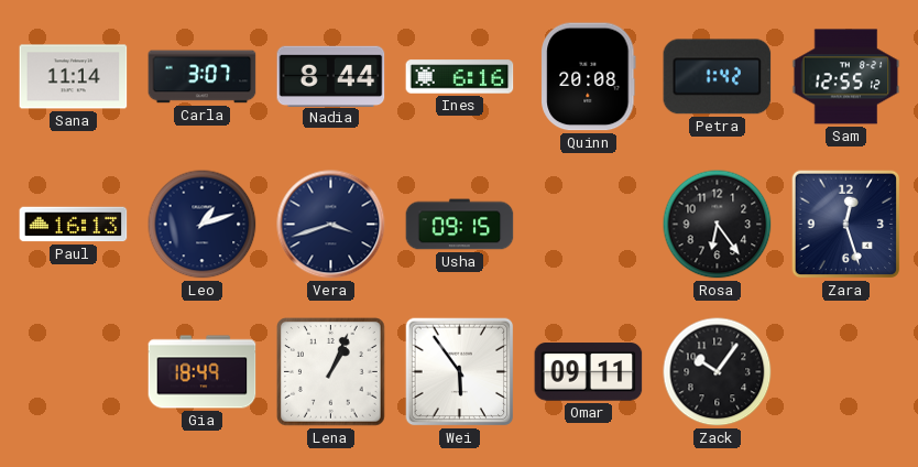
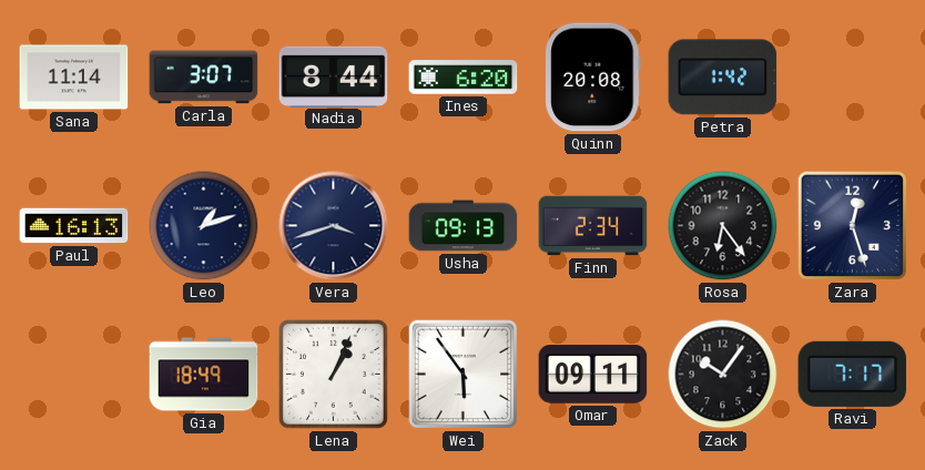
Ines: 6:16 -> 6:20
Sam: 12:55 -> none
Usha: 09:15 -> 09:13
Finn: none -> 2:34
Ravi: none -> 7:17
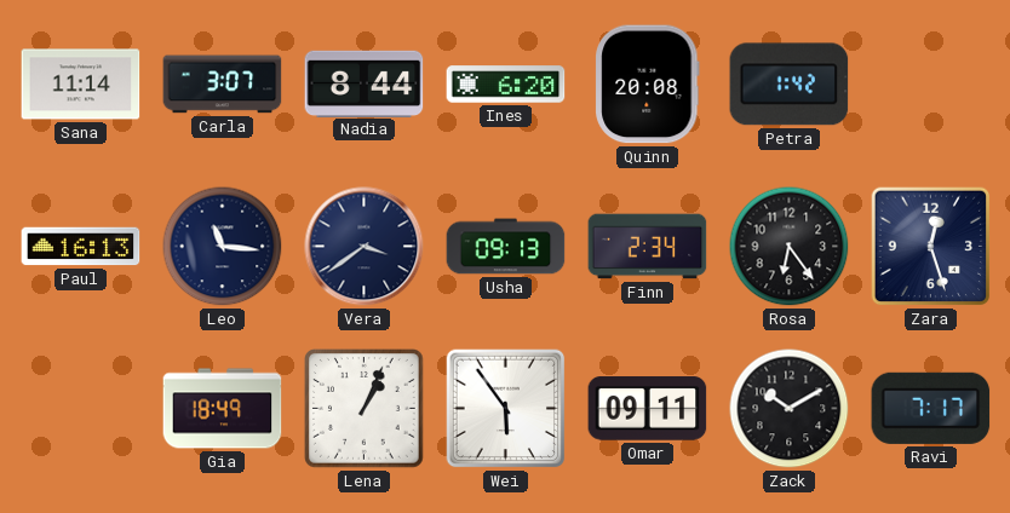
Leo: 1:12 -> 11:16
Vera: 3:42 -> 3:39
Zack: 10:06 -> 10:10
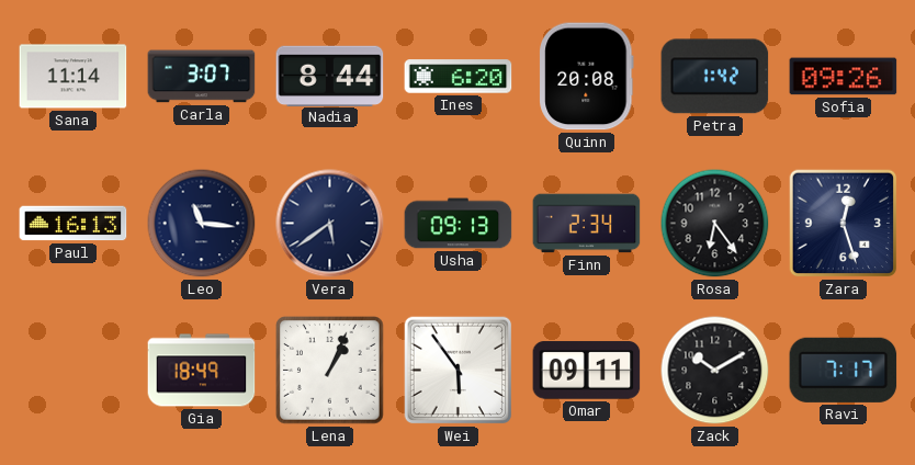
Sofia: none -> 09:26
Vera: 3:39 -> 5:39
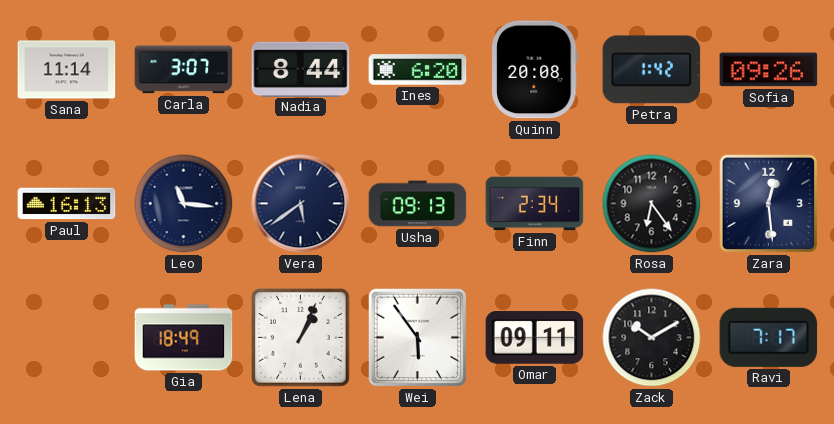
Zara: 12:27 -> 12:29
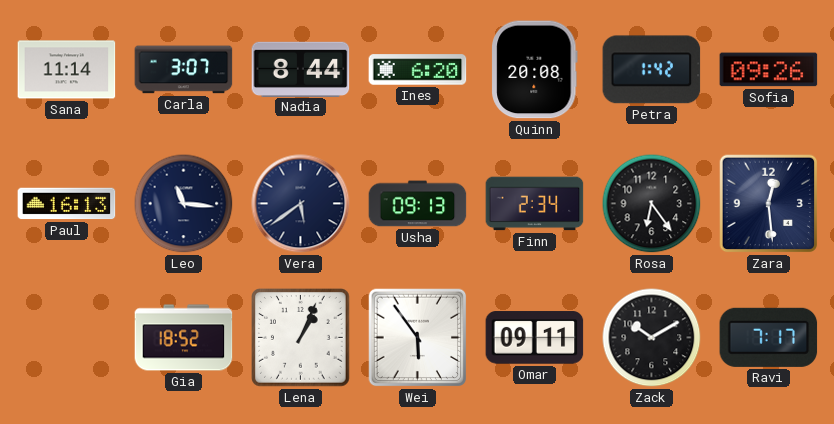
Gia: 18:49 -> 18:52
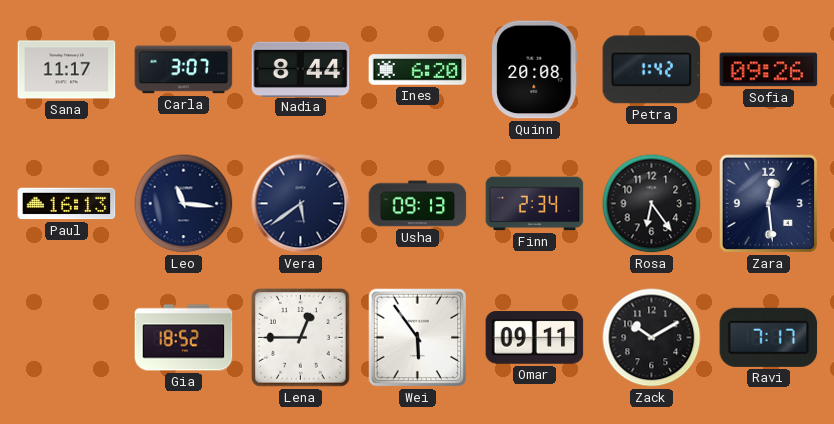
Sana: 11:14 -> 11:17
Lena: 1:04 -> 12:45
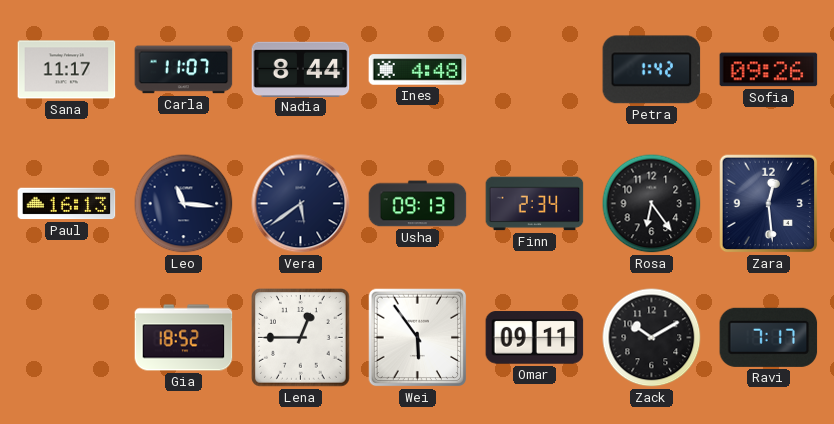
Carla: 3:07 -> 11:07
Ines: 6:20 -> 4:48
Quinn: 20:08 -> none
